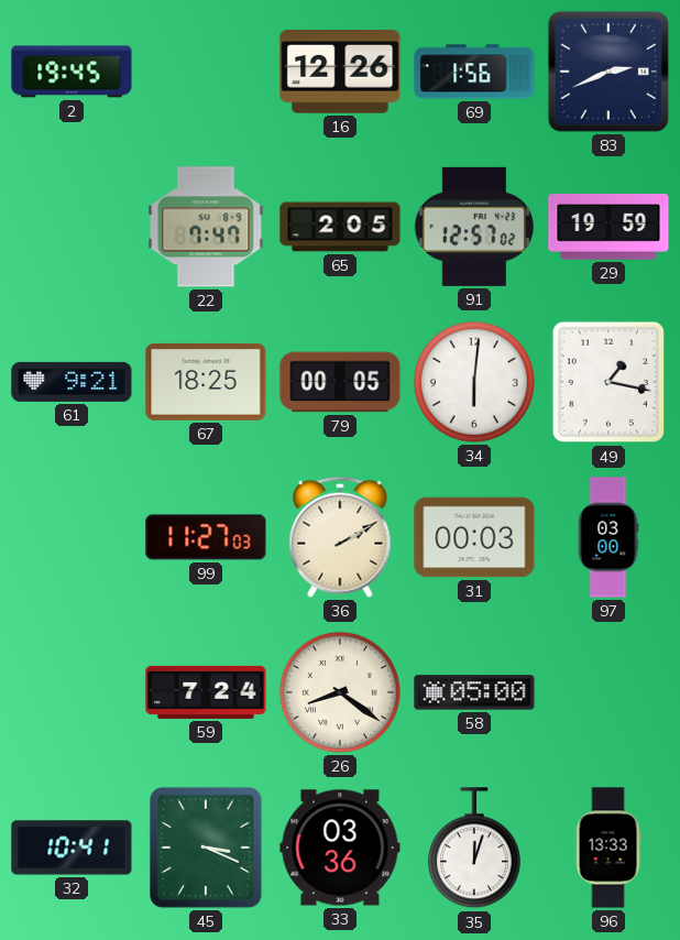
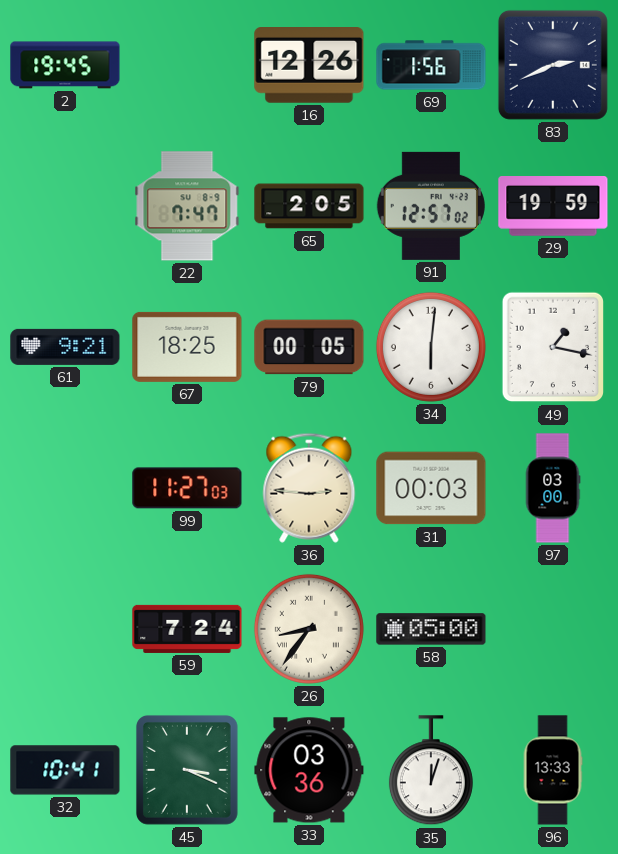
36: 2:10 -> 2:46
26: 8:21 -> 8:36
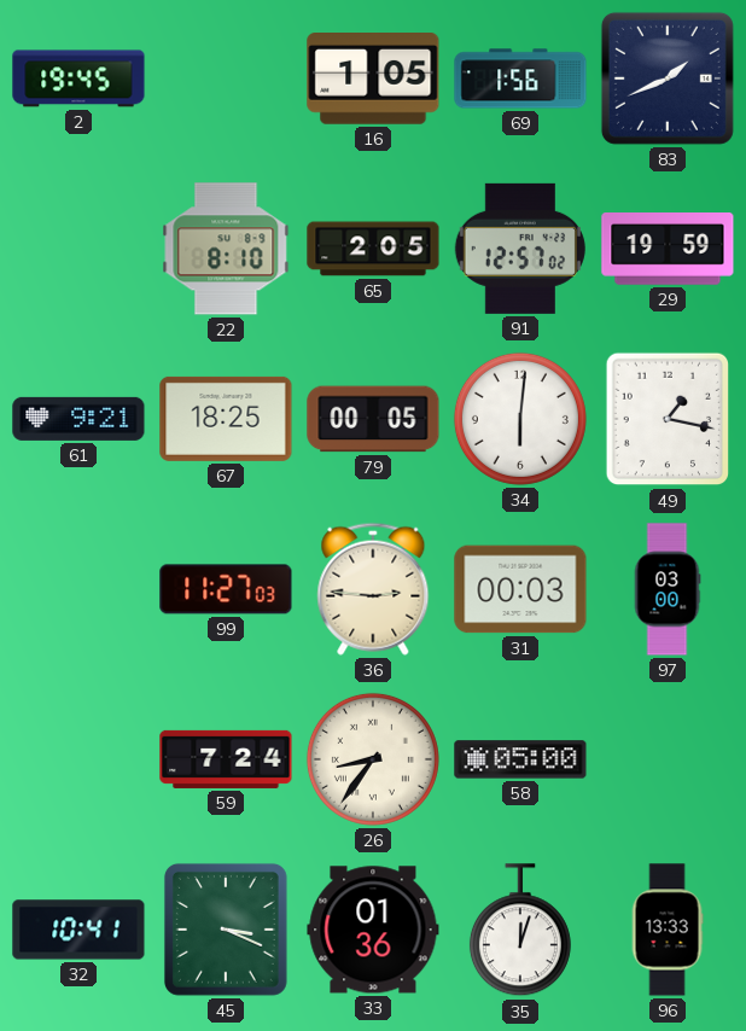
16: 12:26 -> 1:05
83: 2:41 -> 1:41
22: 7:47 -> 8:10
33: 03:36 -> 01:36
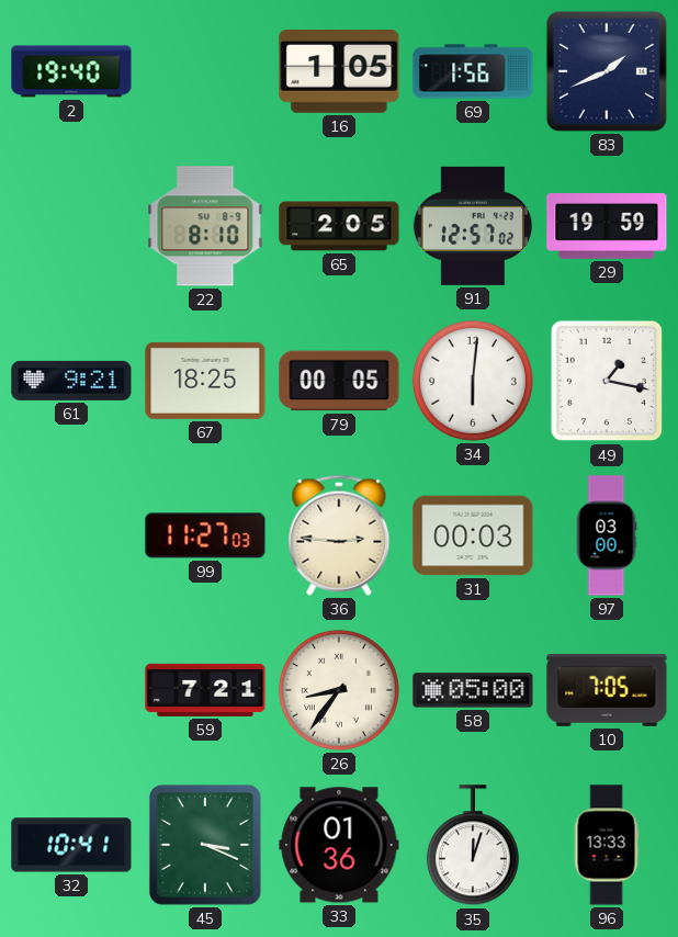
2: 19:45 -> 19:40
59: 7:24 -> 7:21
10: none -> 7:05
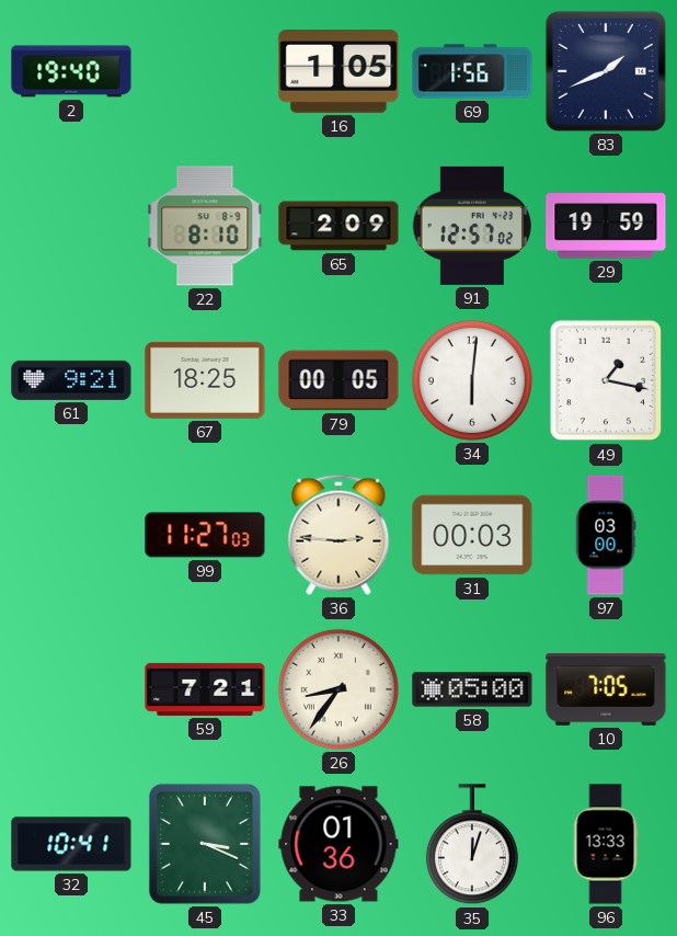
65: 2:05 -> 2:09
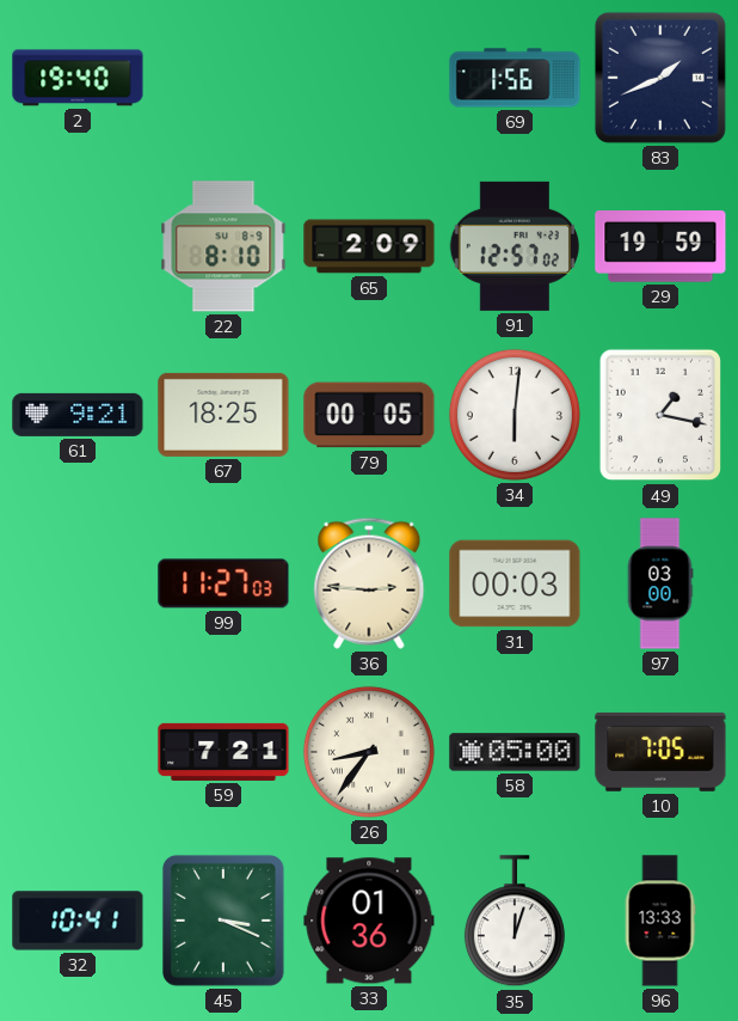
16: 1:05 -> none
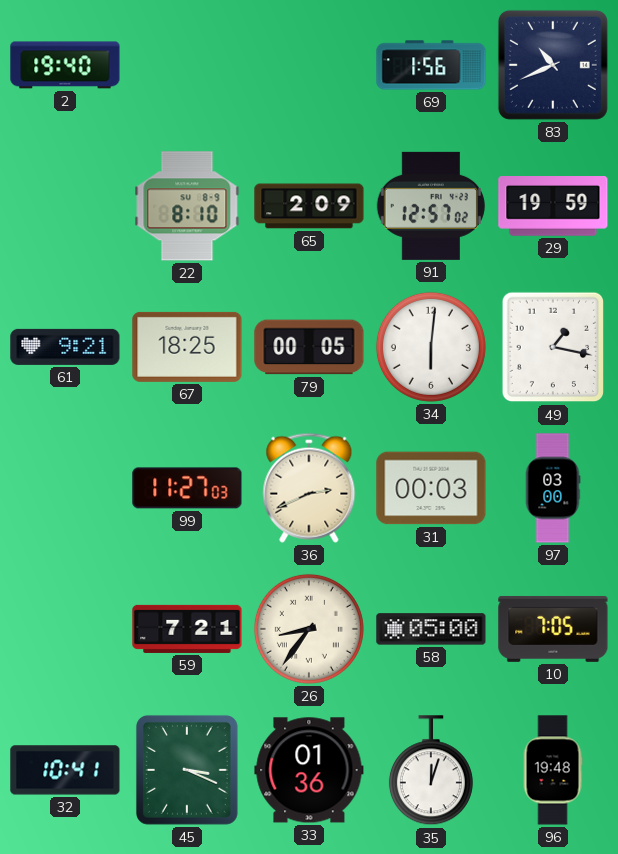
83: 1:41 -> 10:41
36: 2:46 -> 2:41
96: 13:33 -> 19:48
